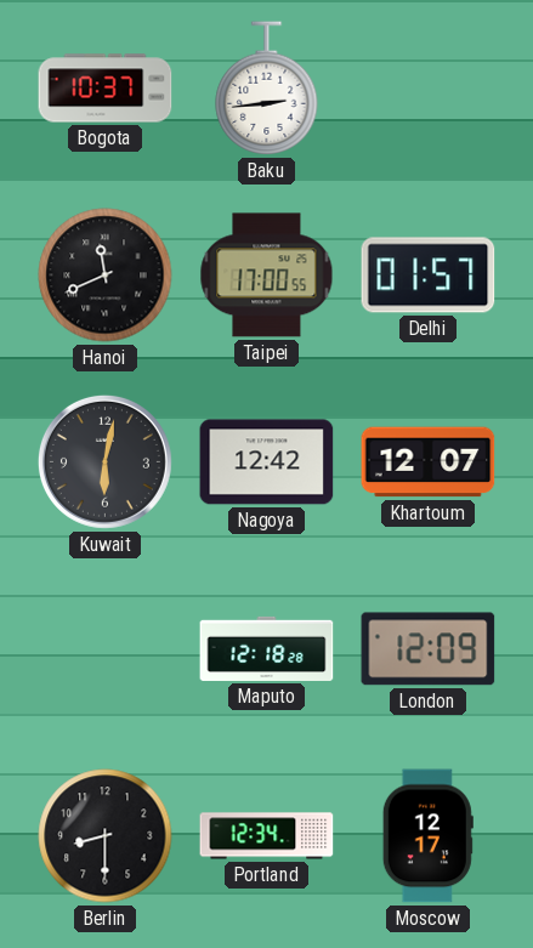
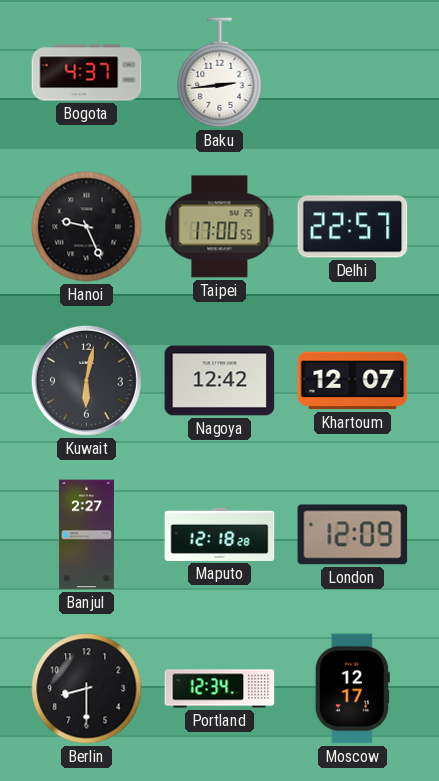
Bogota: 10:37 -> 4:37
Hanoi: 11:41 -> 9:26
Delhi: 01:57 -> 22:57
Banjul: none -> 2:27
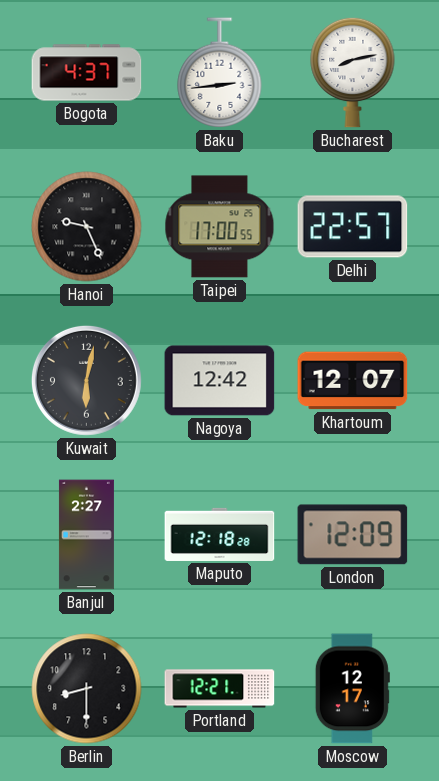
Bucharest: none -> 8:13
Portland: 12:34 -> 12:21
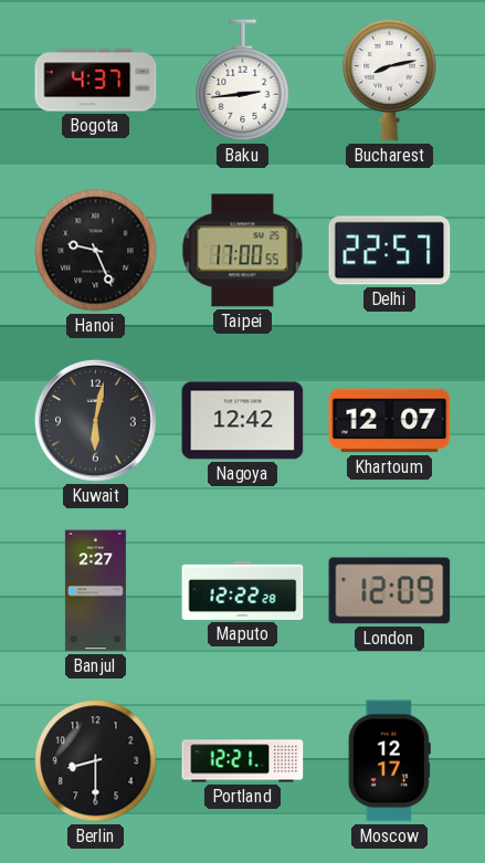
Maputo: 12:18 -> 12:22
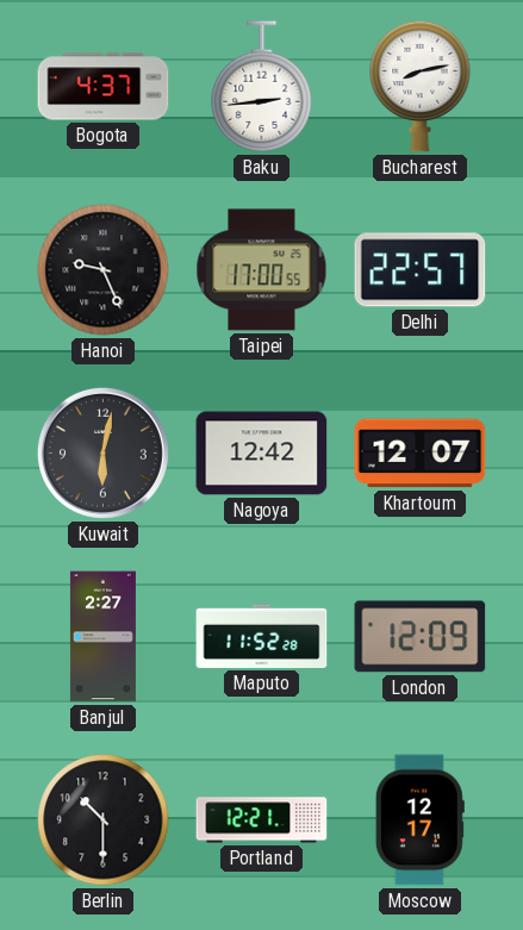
Maputo: 12:22 -> 11:52
Berlin: 8:30 -> 10:30
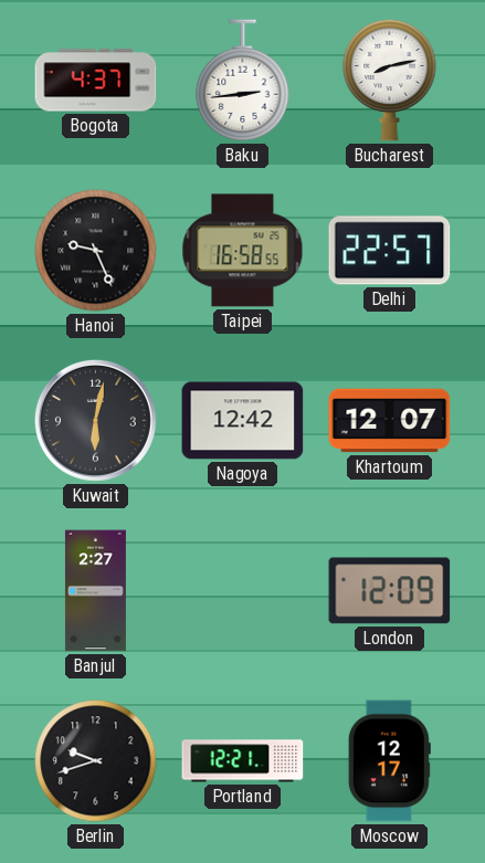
Taipei: 17:00 -> 16:58
Maputo: 11:52 -> none
Berlin: 10:30 -> 9:42
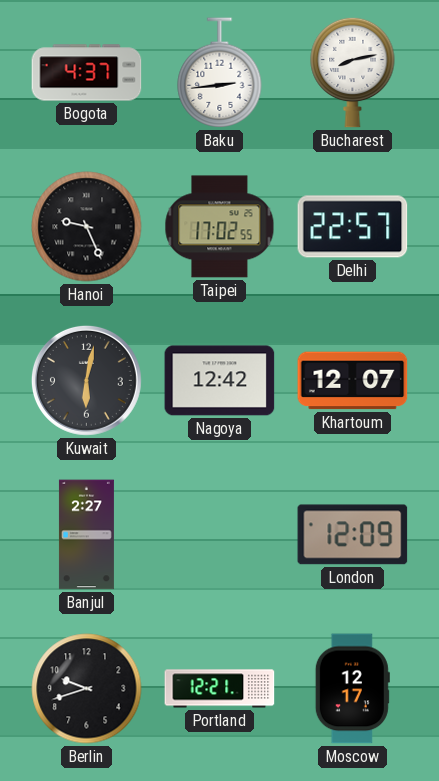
Taipei: 16:58 -> 17:02
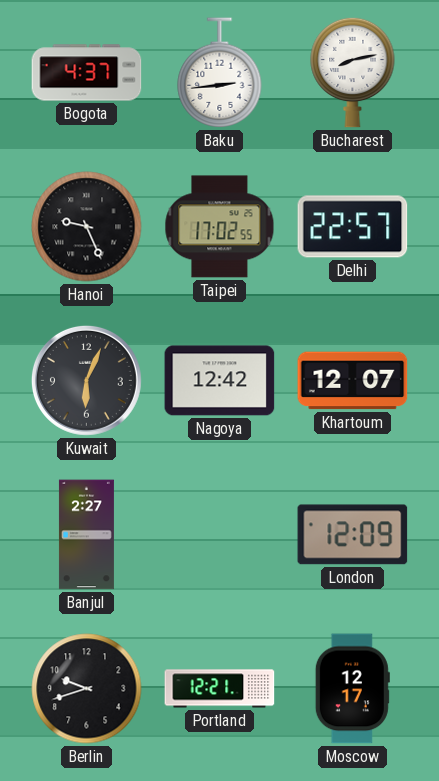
Kuwait: 6:02 -> 6:04
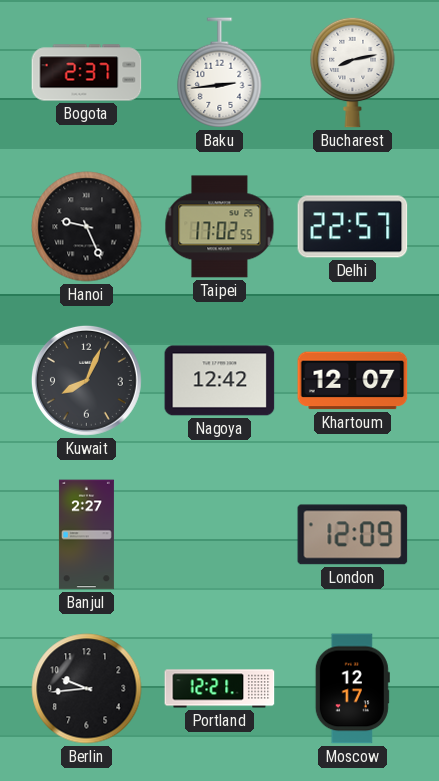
Bogota: 4:37 -> 2:37
Kuwait: 6:04 -> 8:04
Berlin: 9:42 -> 9:44
